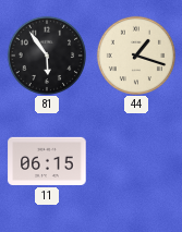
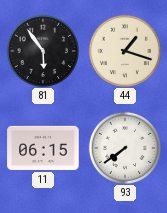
93: none -> 7:39
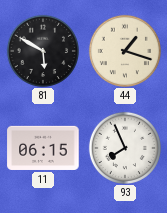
81: 5:54 -> 5:50
93: 7:39 -> 7:56
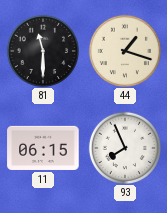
81: 5:50 -> 11:30
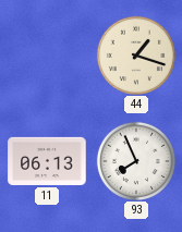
81: 11:30 -> none
11: 06:15 -> 06:13
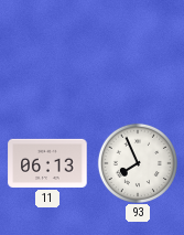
44: 1:18 -> none
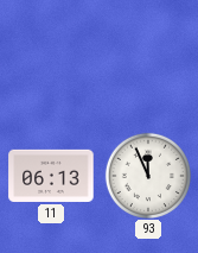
93: 7:56 -> 11:56
